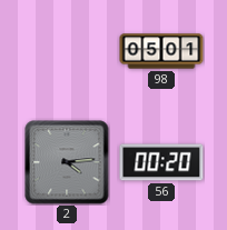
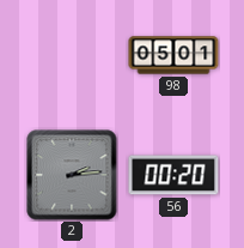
2: 4:14 -> 2:14
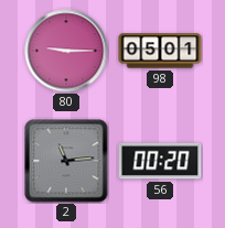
80: none -> 9:15
2: 2:14 -> 11:14
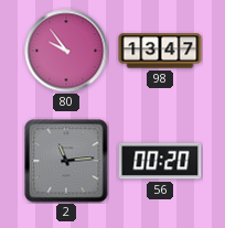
80: 9:15 -> 9:54
98: 05:01 -> 13:47
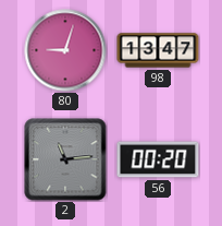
80: 9:54 -> 9:03
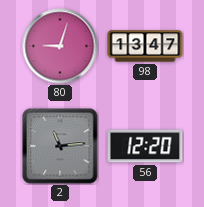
56: 00:20 -> 12:20
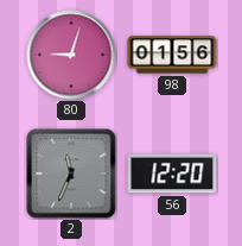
98: 13:47 -> 01:56
2: 11:14 -> 11:34
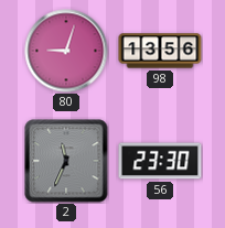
98: 01:56 -> 13:56
56: 12:20 -> 23:30
